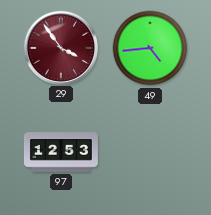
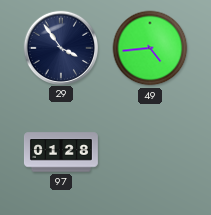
29 dial: burgundy -> navy
97: 12:53 -> 01:28
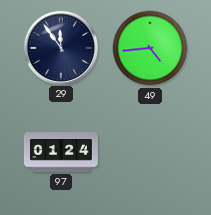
29: 3:54 -> 11:54
97: 01:28 -> 01:24
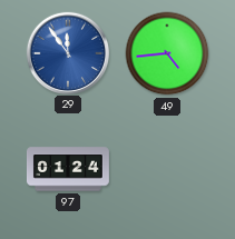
29 dial: navy -> blue
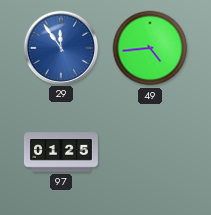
97: 01:24 -> 01:25
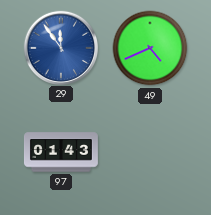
49: 4:44 -> 4:41
97: 01:25 -> 01:43
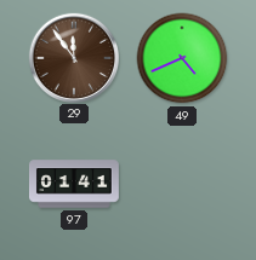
29 dial: blue -> brown
97: 01:43 -> 01:41
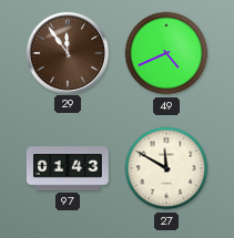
97: 01:41 -> 01:43
27: none -> 11:50
